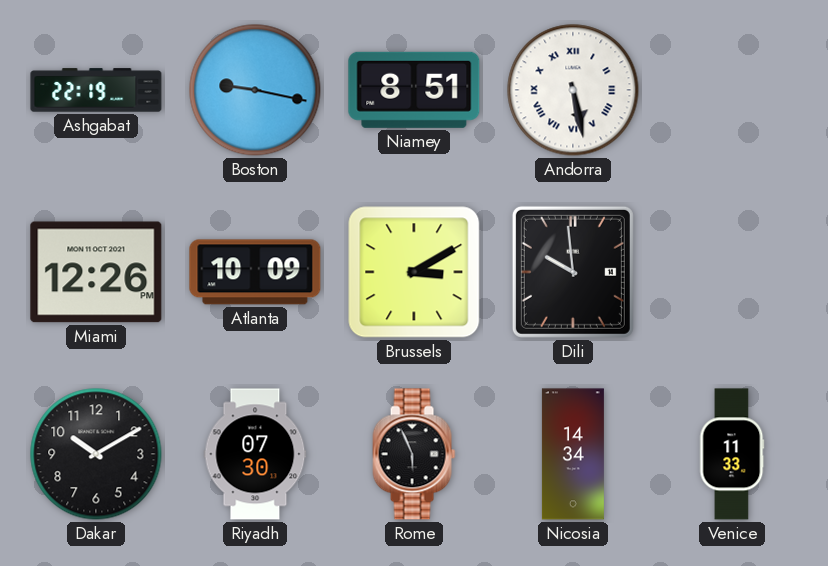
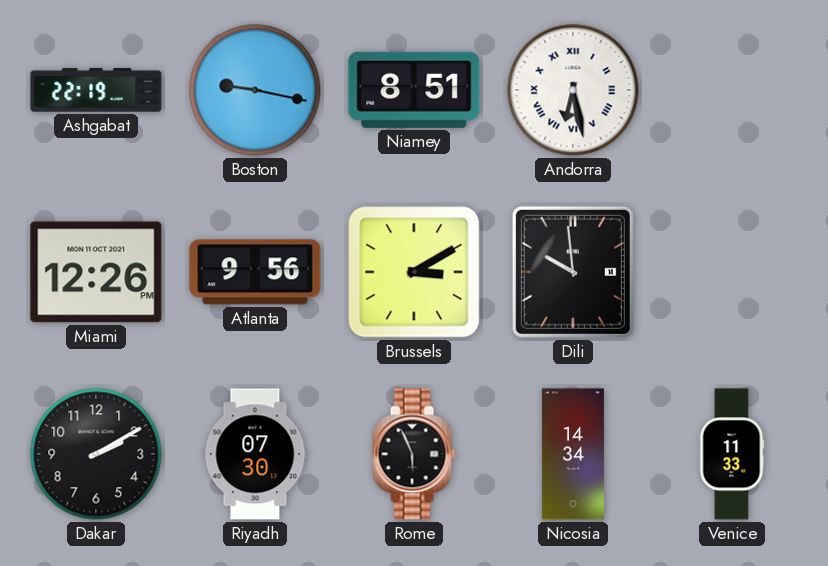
Andorra: 5:28 -> 6:28
Atlanta: 10:09 -> 9:56
Dakar: 10:10 -> 2:10
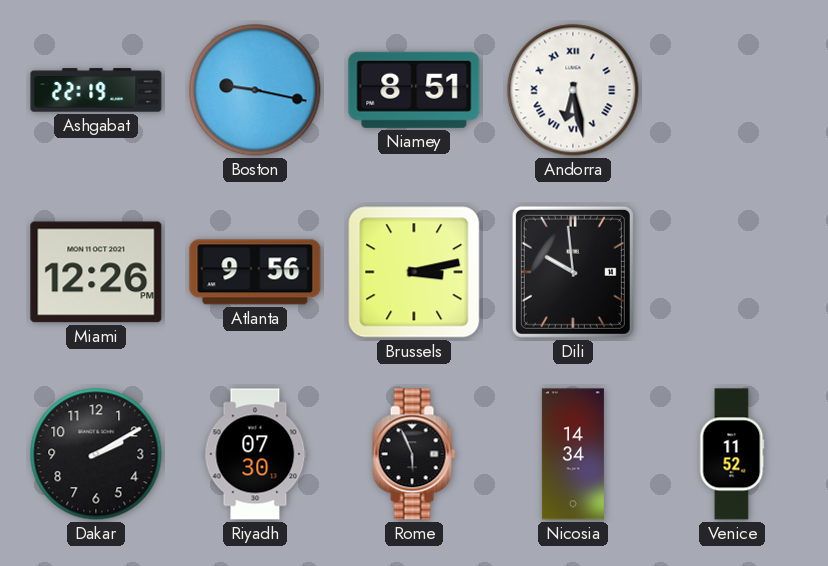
Brussels: 3:10 -> 3:13
Venice: 11:33 -> 11:52
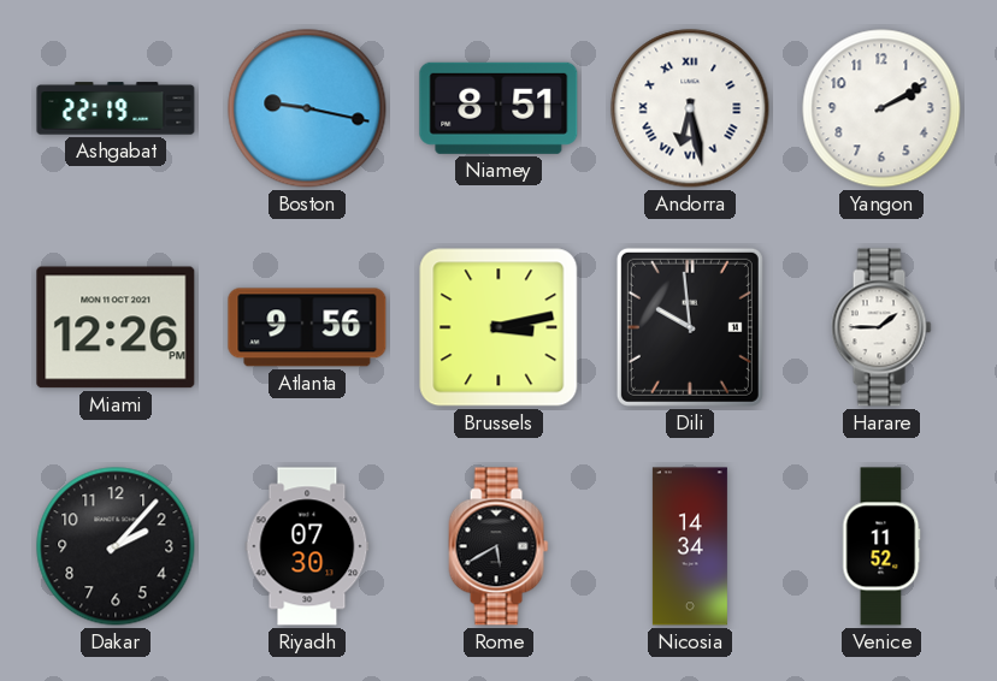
Yangon: none -> 2:10
Harare: none -> 1:45
Dakar: 2:10 -> 2:07
Rome: 5:56 -> 5:40
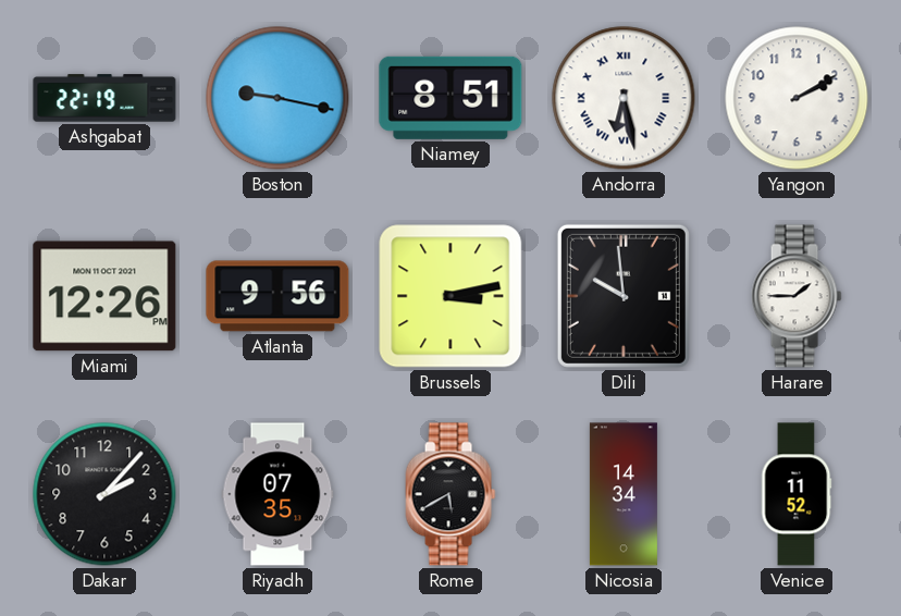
Riyadh: 07:30 -> 07:35
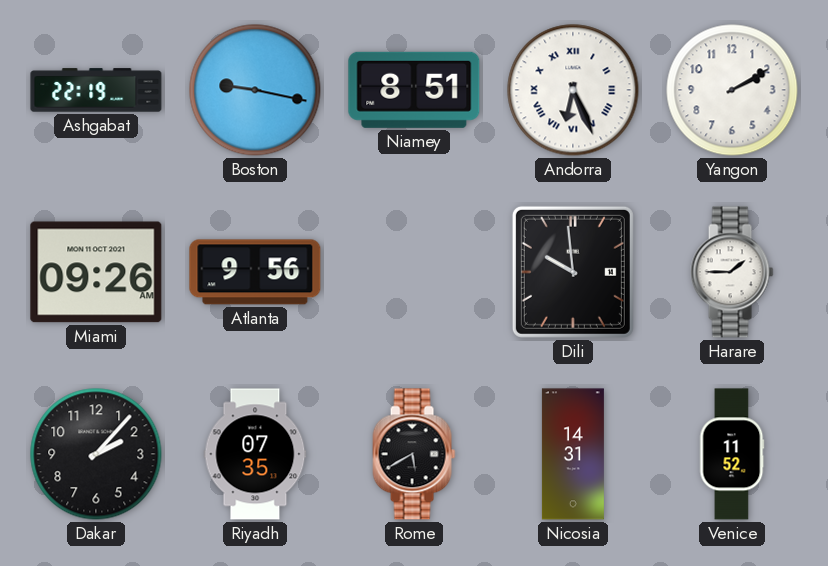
Andorra: 6:28 -> 6:26
Miami: 12:26 -> 09:26
Brussels: 3:13 -> none
Nicosia: 14:34 -> 14:31
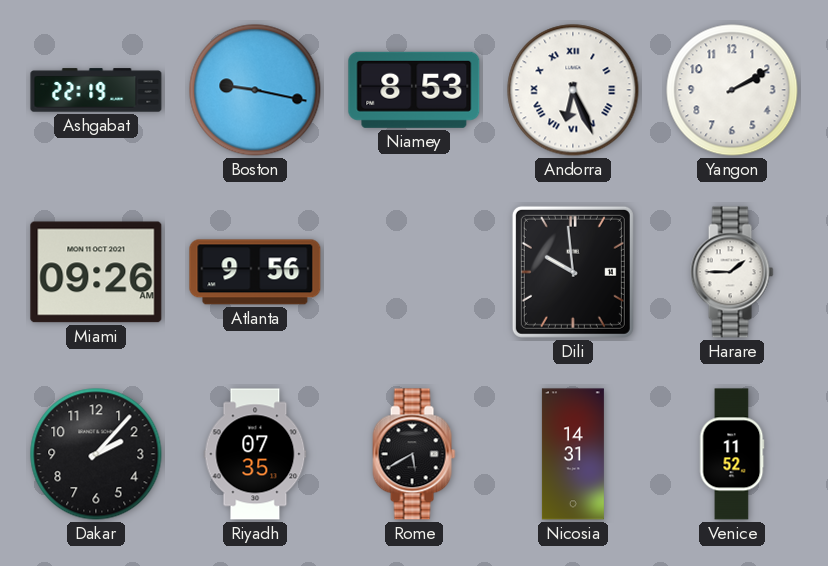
Niamey: 8:51 -> 8:53
